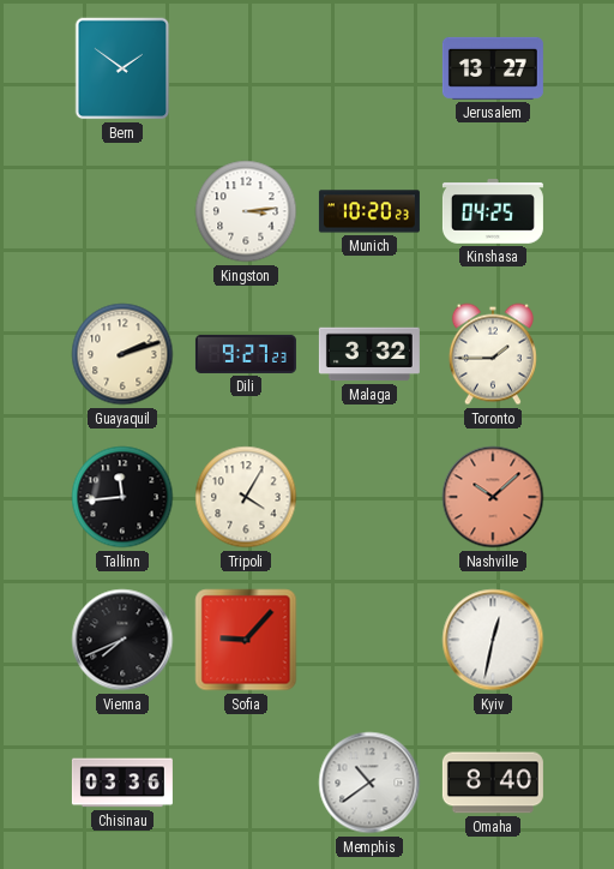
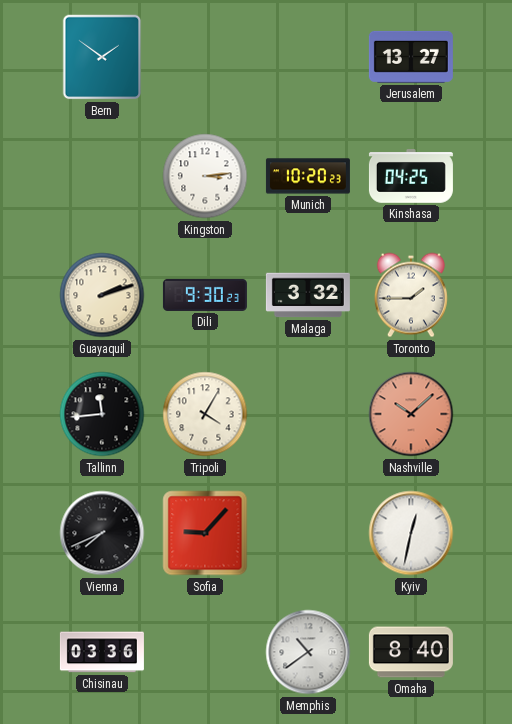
Dili: 9:27 -> 9:30
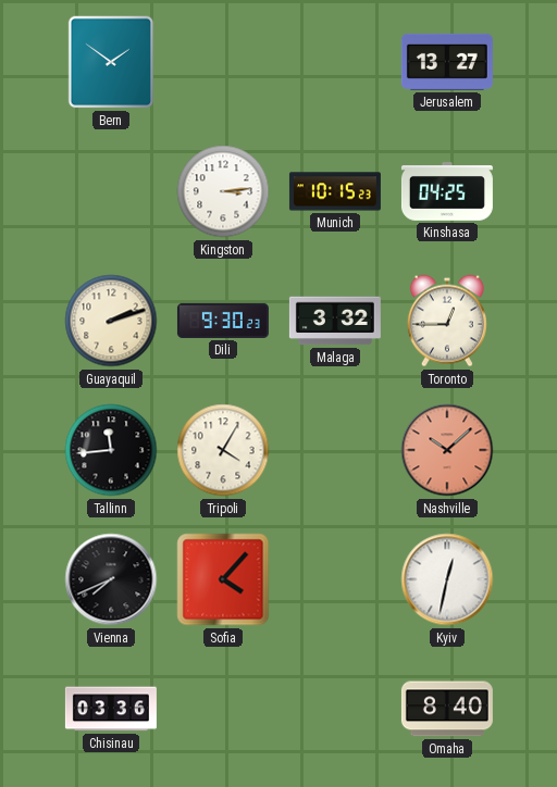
Munich: 10:20 -> 10:15
Toronto: 1:45 -> 12:45
Sofia: 9:07 -> 4:07
Memphis: 10:39 -> none
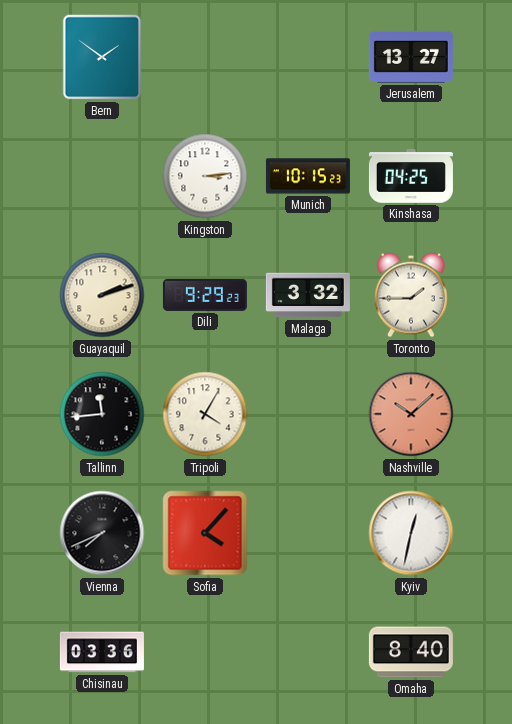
Dili: 9:30 -> 9:29
Toronto: 12:45 -> 1:45
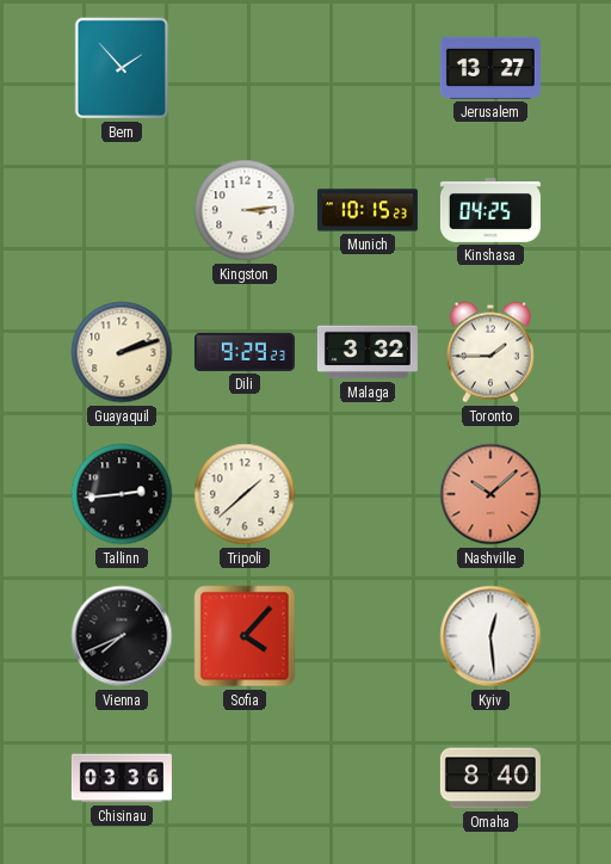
Bern: 1:51 -> 1:53
Tallinn: 11:44 -> 2:44
Tripoli: 4:05 -> 1:38
Kyiv: 12:32 -> 12:29
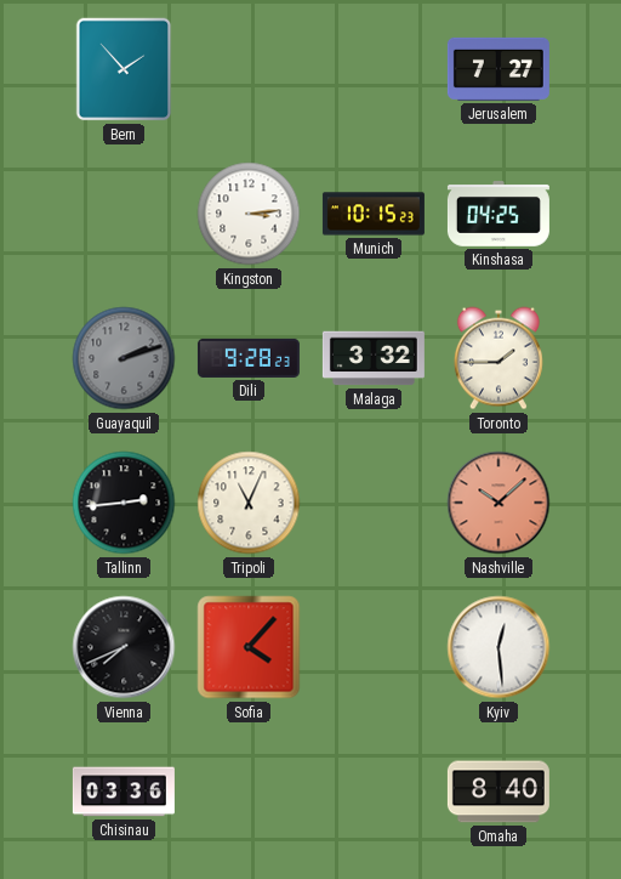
Jerusalem: 13:27 -> 7:27
Guayaquil dial: cream -> grey
Dili: 9:29 -> 9:28
Tripoli: 1:38 -> 11:04
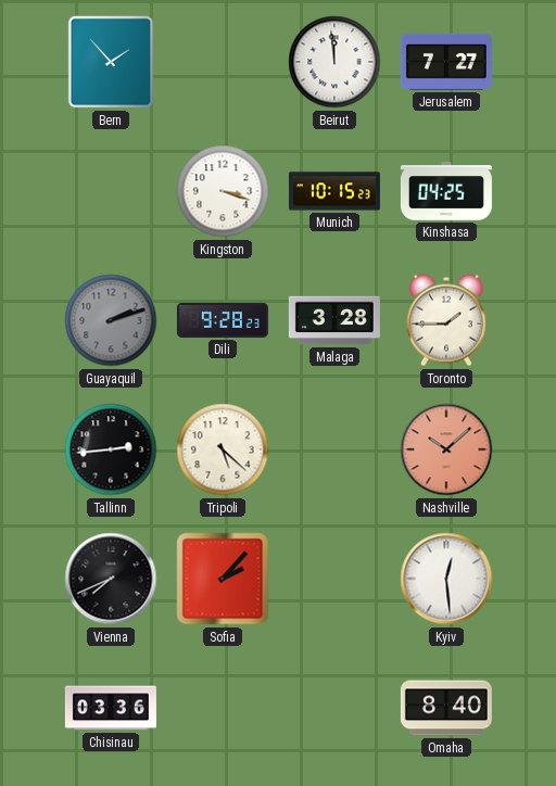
Beirut: none -> 11:59
Kingston: 3:14 -> 3:18
Malaga: 3:32 -> 3:28
Tripoli: 11:04 -> 5:22
Sofia: 4:07 -> 2:07
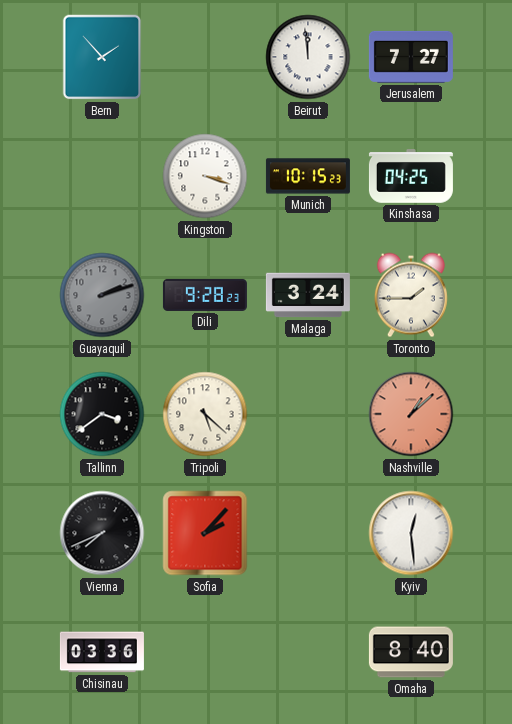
Malaga: 3:28 -> 3:24
Tallinn: 2:44 -> 3:39
Nashville: 10:08 -> 1:08
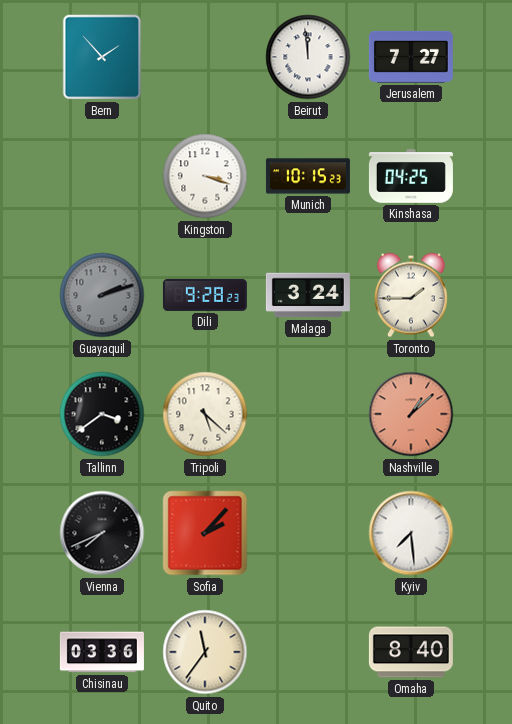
Kyiv: 12:29 -> 7:29
Quito: none -> 11:36
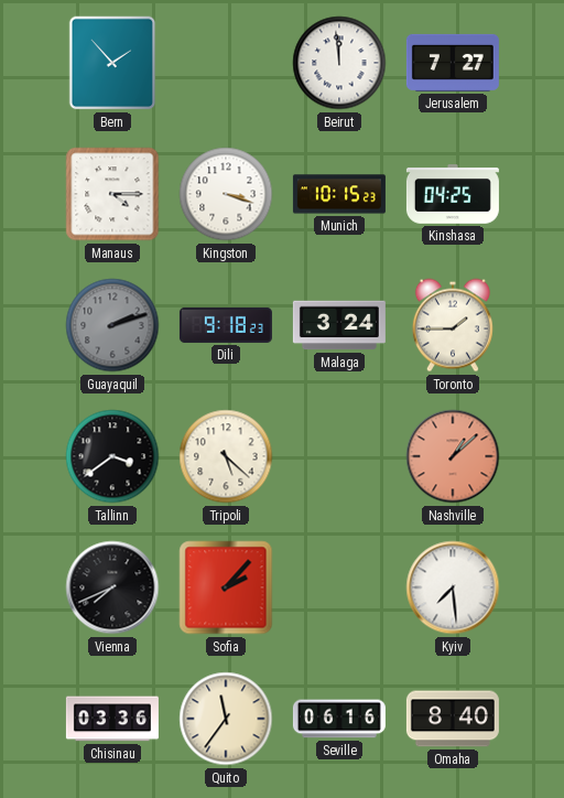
Manaus: none -> 4:15
Dili: 9:28 -> 9:18
Seville: none -> 06:16
